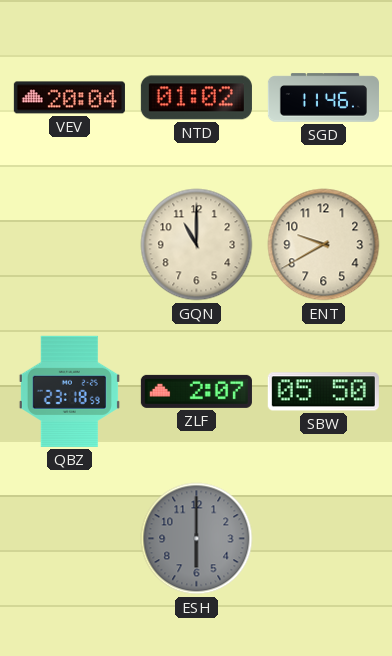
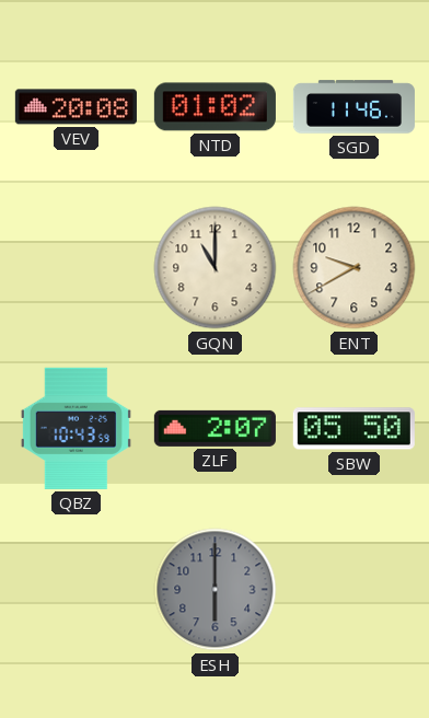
VEV: 20:04 -> 20:08
QBZ: 23:18 -> 10:43
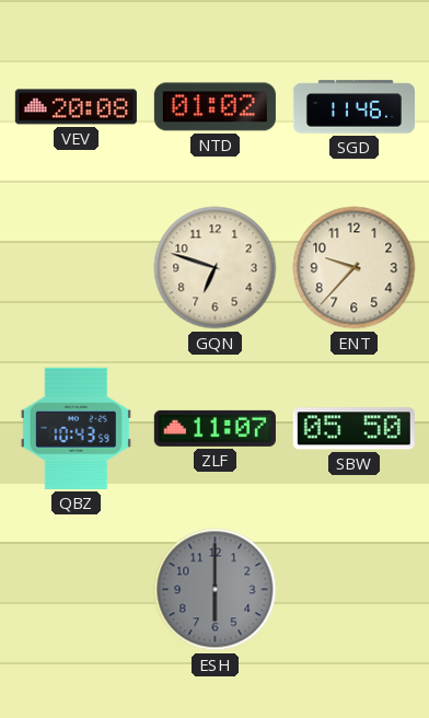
GQN: 11:00 -> 6:48
ENT: 9:40 -> 9:37
ZLF: 2:07 -> 11:07
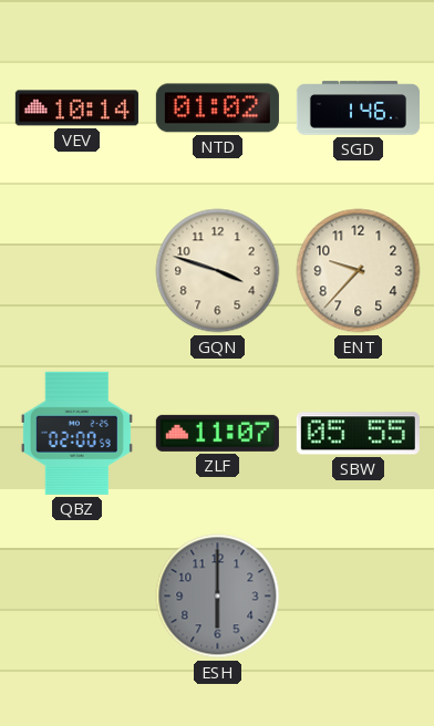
VEV: 20:08 -> 10:14
SGD: 11:46 -> 1:46
GQN: 6:48 -> 3:48
QBZ: 10:43 -> 02:00
SBW: 05:50 -> 05:55
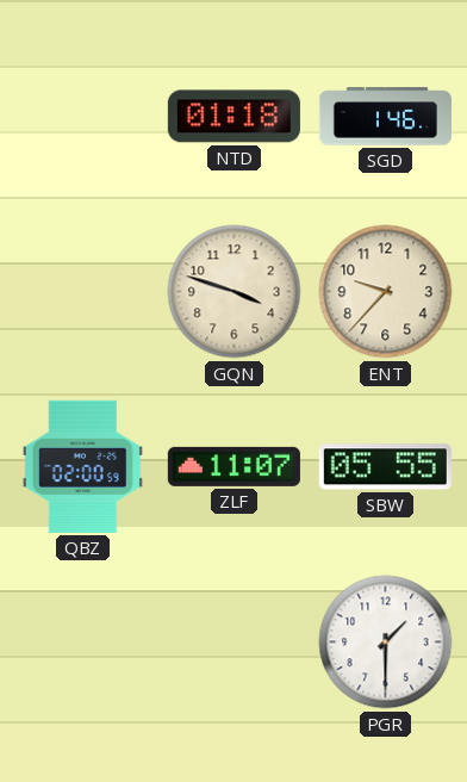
VEV: 10:14 -> none
NTD: 01:02 -> 01:18
ESH: 6:00 -> none
PGR: none -> 1:30
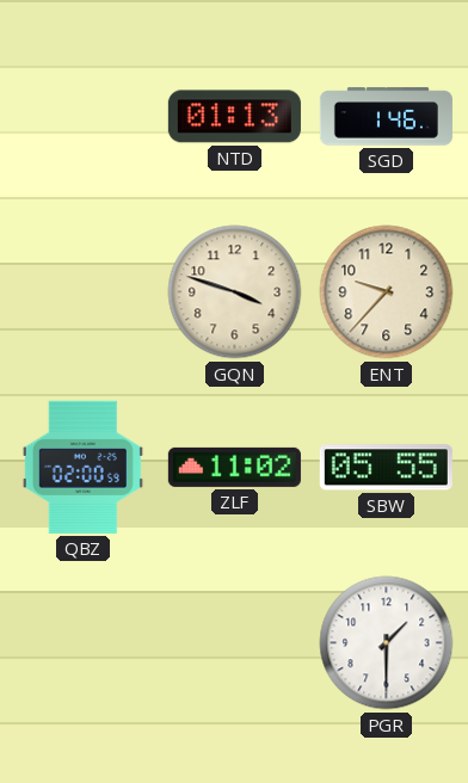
NTD: 01:18 -> 01:13
ZLF: 11:07 -> 11:02
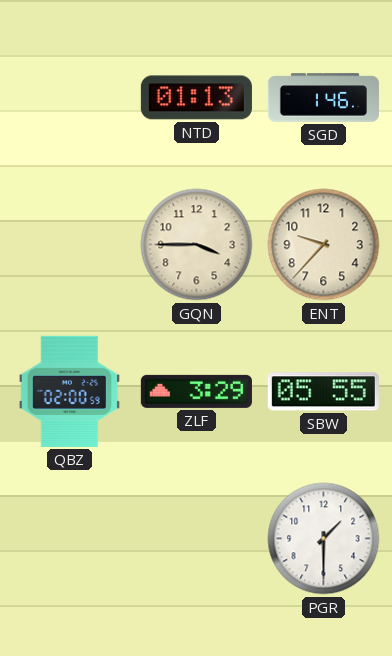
GQN: 3:48 -> 3:45
ZLF: 11:02 -> 3:29
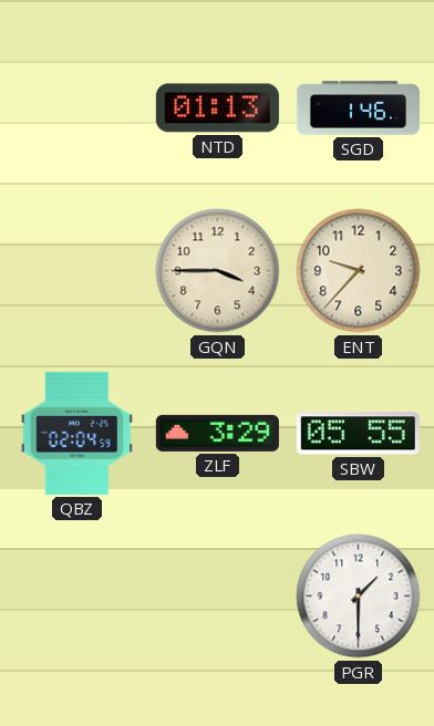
QBZ: 02:00 -> 02:04
